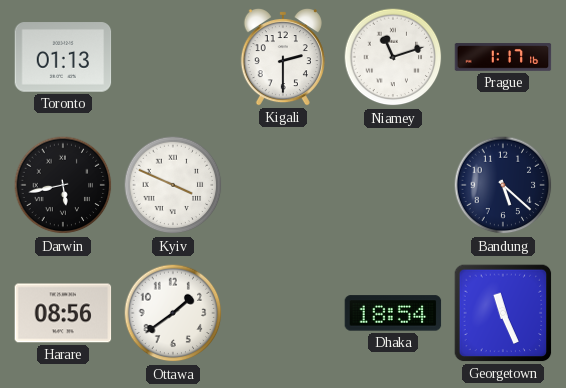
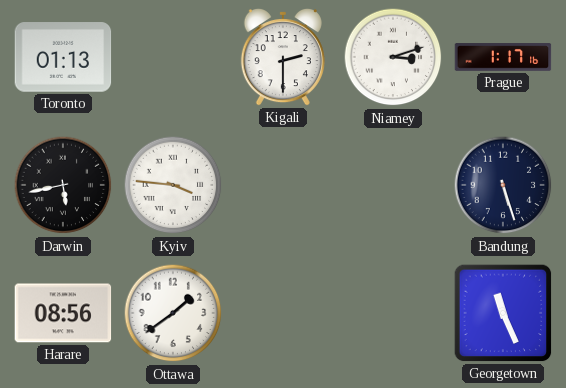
Niamey: 11:12 -> 3:12
Kyiv: 3:49 -> 3:46
Bandung: 5:22 -> 5:27
Dhaka: 18:54 -> none
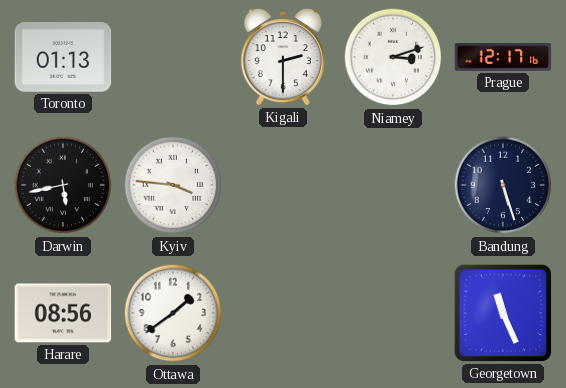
Prague: 1:17 -> 12:17
